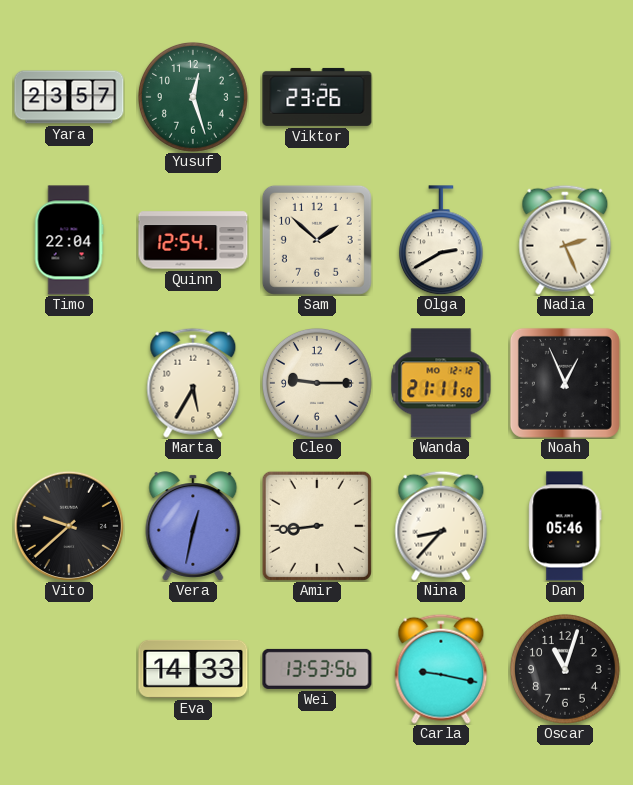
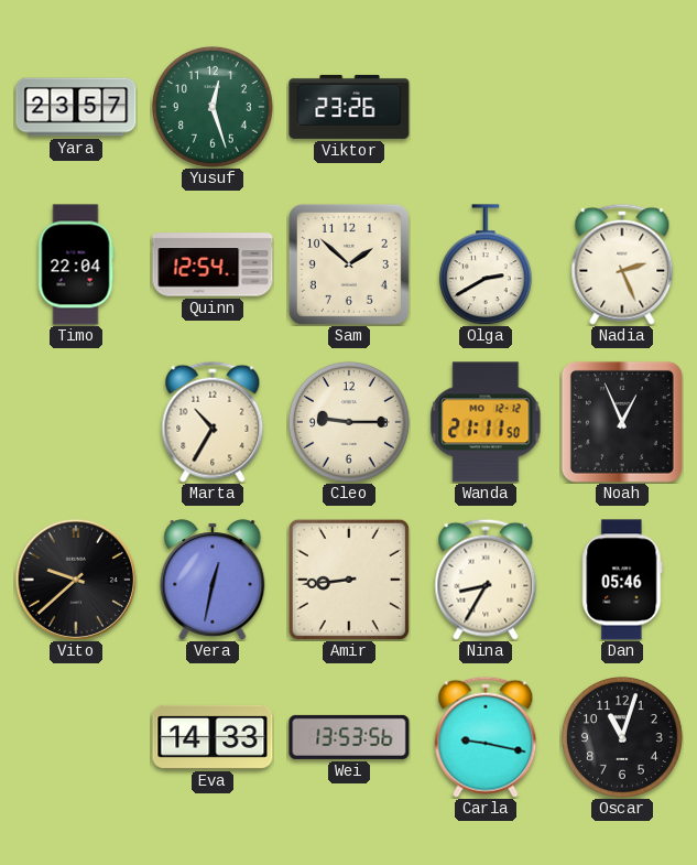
Marta: 5:35 -> 10:35
Nina: 8:37 -> 8:35
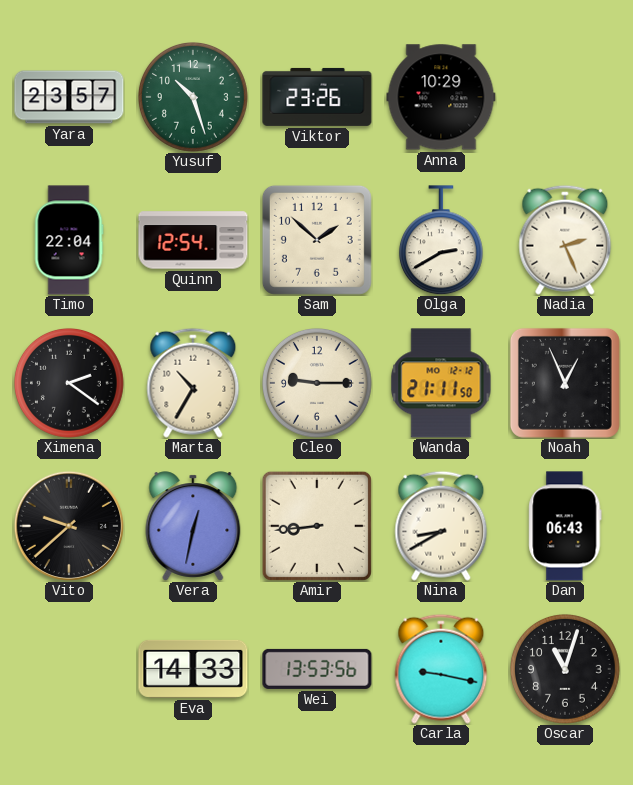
Yusuf: 12:27 -> 10:27
Anna: none -> 10:29
Ximena: none -> 2:21
Nina: 8:35 -> 8:40
Dan: 05:46 -> 06:43
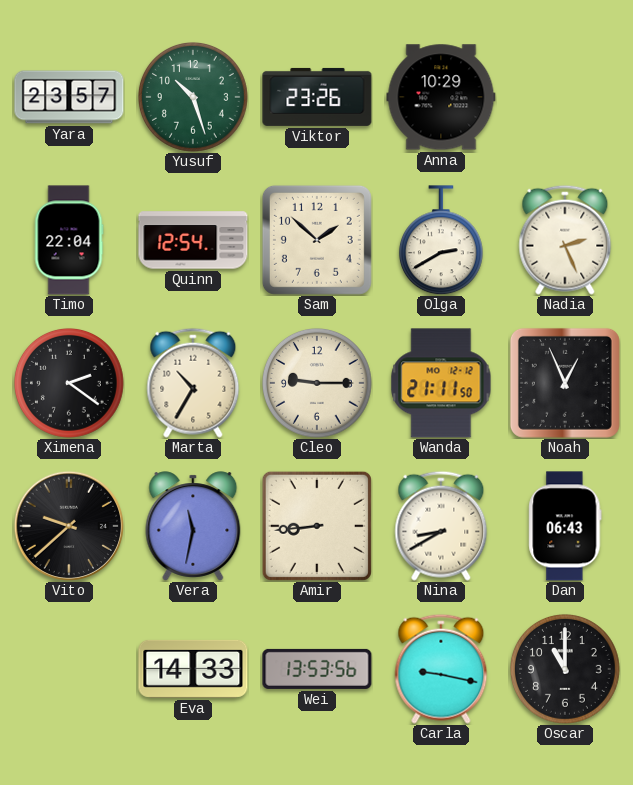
Vera: 12:32 -> 11:32
Oscar: 11:03 -> 11:00
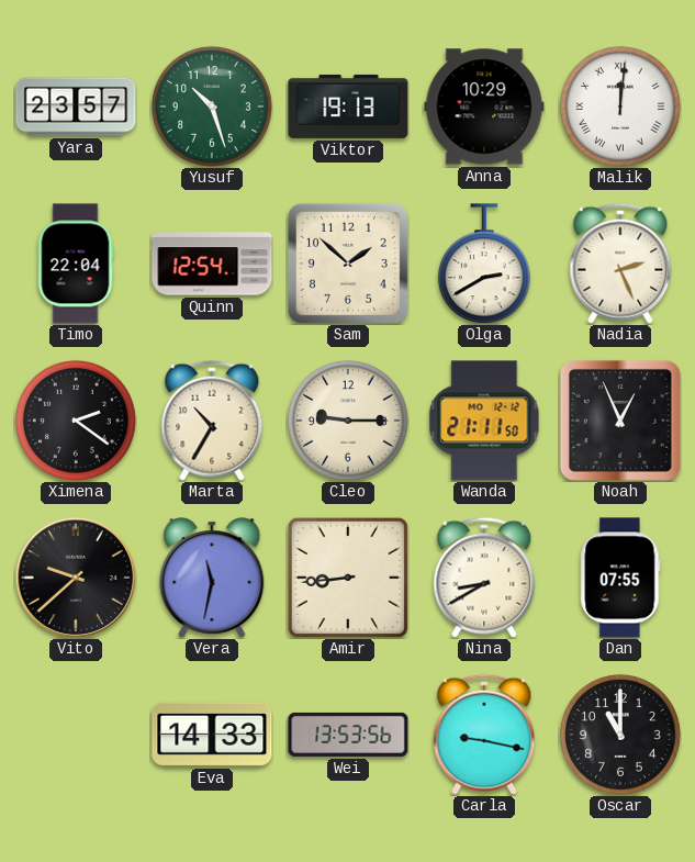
Viktor: 23:26 -> 19:13
Malik: none -> 12:01
Dan: 06:43 -> 07:55
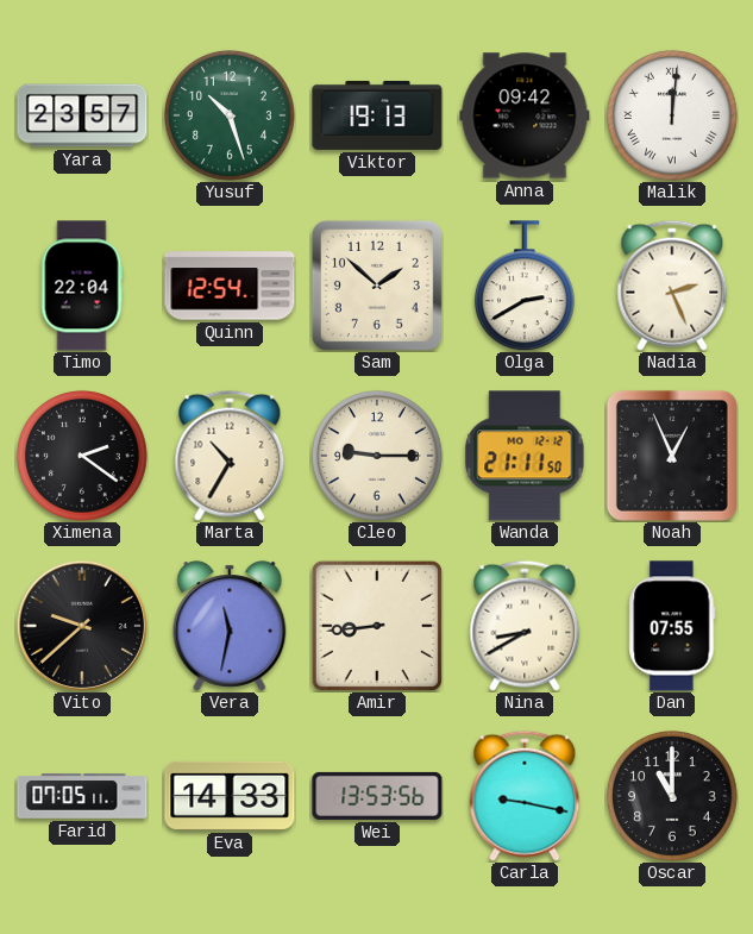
Anna: 10:29 -> 09:42
Farid: none -> 07:05
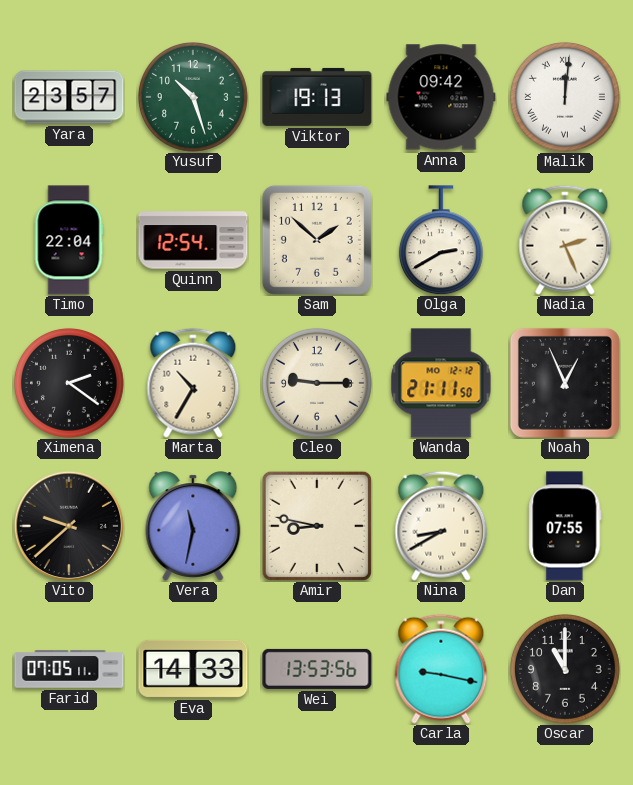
Amir: 8:44 -> 8:47
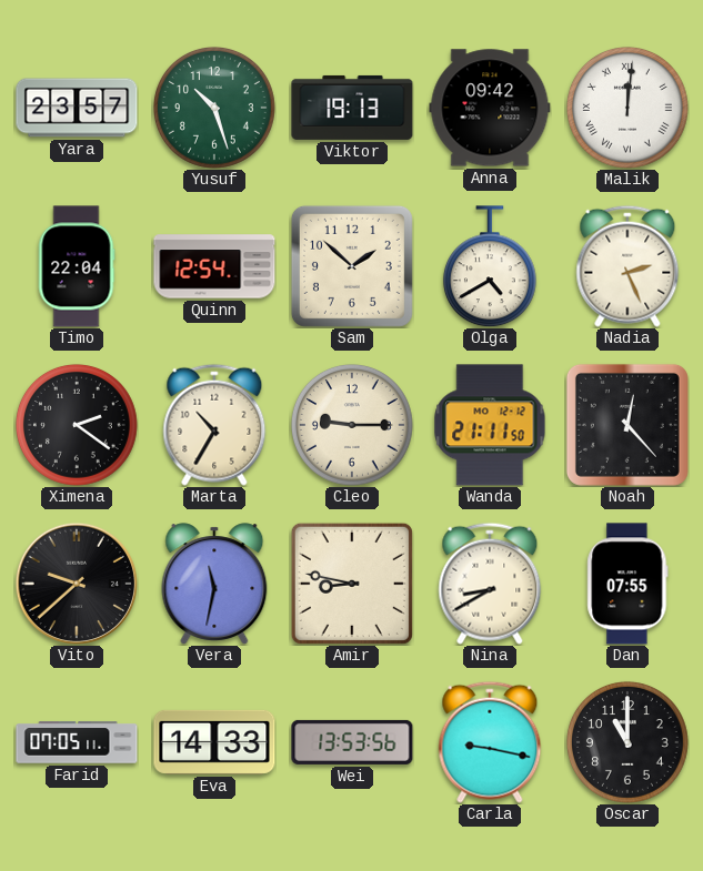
Olga: 2:40 -> 4:40
Noah: 12:56 -> 12:23
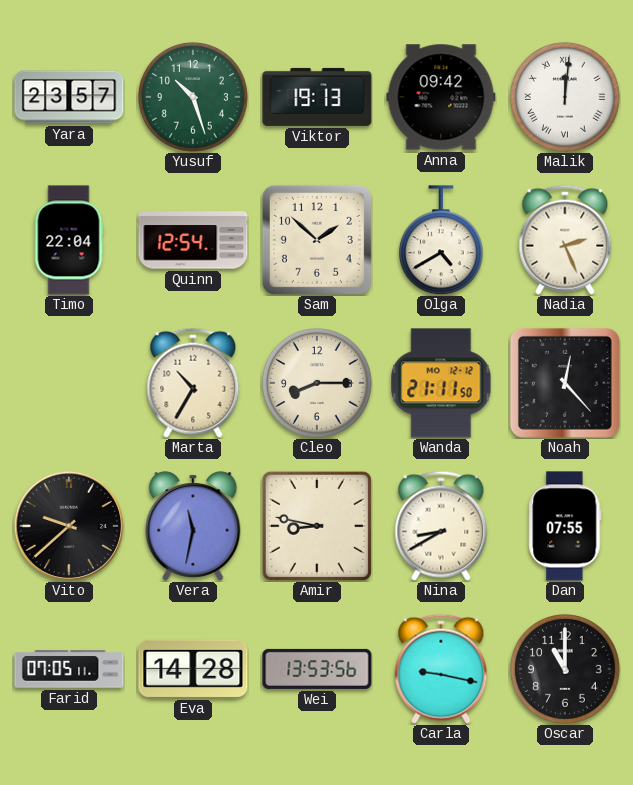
Ximena: 2:21 -> none
Cleo: 9:15 -> 8:15
Eva: 14:33 -> 14:28
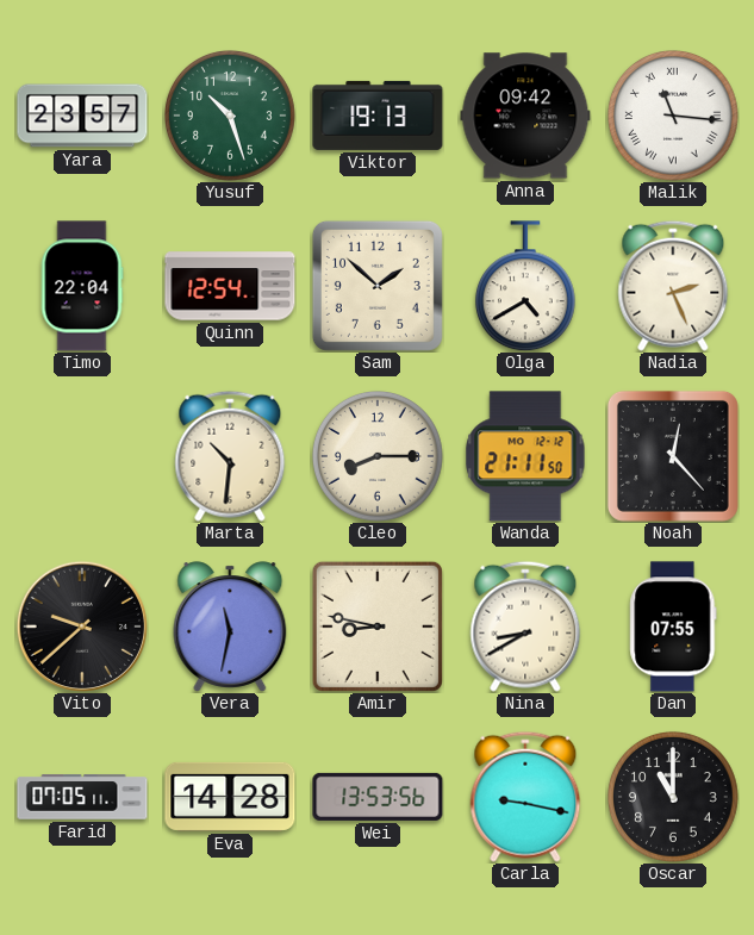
Malik: 12:01 -> 11:16
Marta: 10:35 -> 10:31
